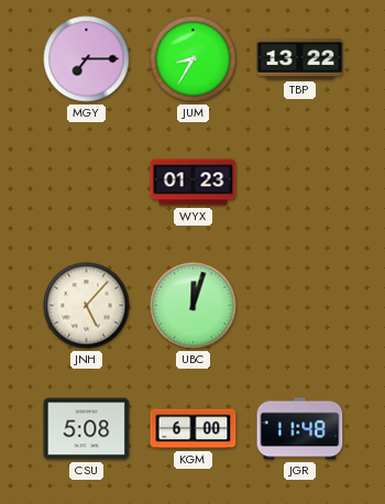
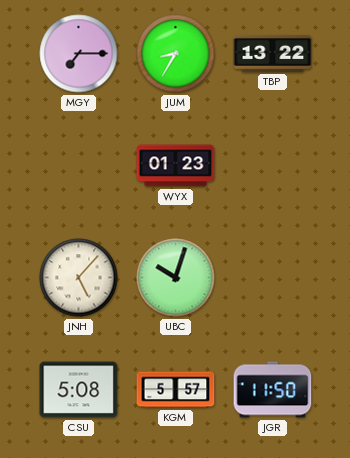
UBC: 12:03 -> 10:03
KGM: 6:00 -> 5:57
JGR: 11:48 -> 11:50
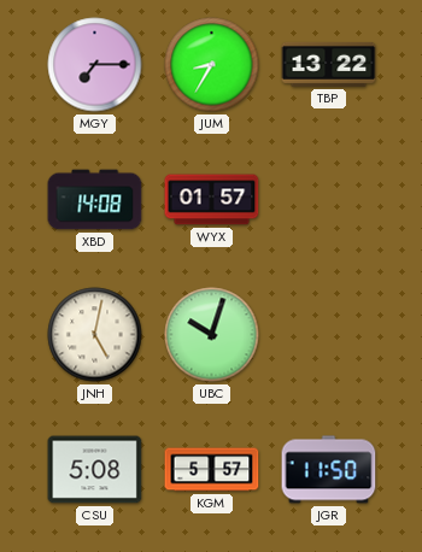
XBD: none -> 14:08
WYX: 01:23 -> 01:57
JNH: 5:07 -> 5:02
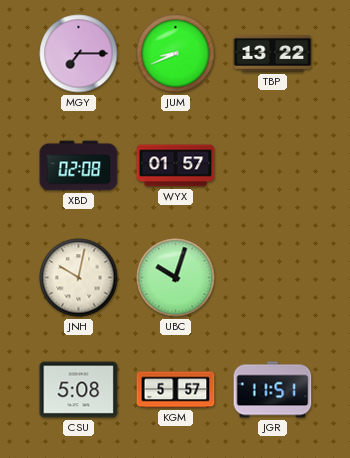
JUM: 8:35 -> 8:41
XBD: 14:08 -> 02:08
JNH: 5:02 -> 10:02
JGR: 11:50 -> 11:51
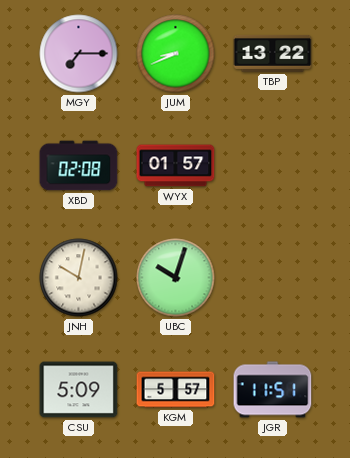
CSU: 5:08 -> 5:09
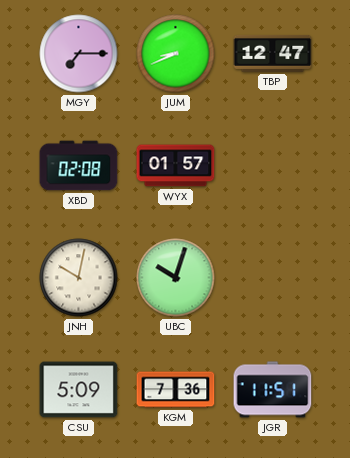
TBP: 13:22 -> 12:47
KGM: 5:57 -> 7:36
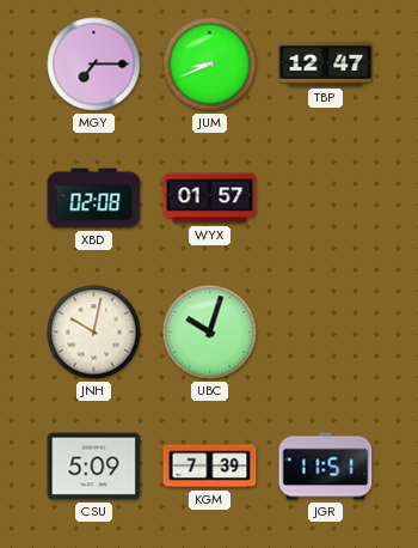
KGM: 7:36 -> 7:39
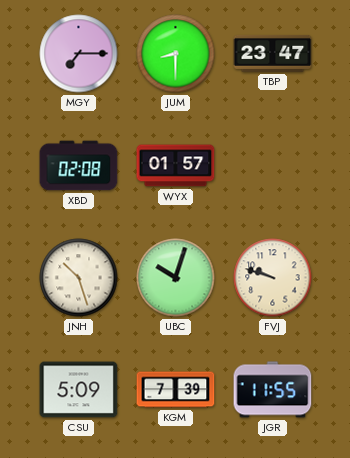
JUM: 8:41 -> 8:30
TBP: 12:47 -> 23:47
JNH: 10:02 -> 10:27
FVJ: none -> 9:48
JGR: 11:51 -> 11:55
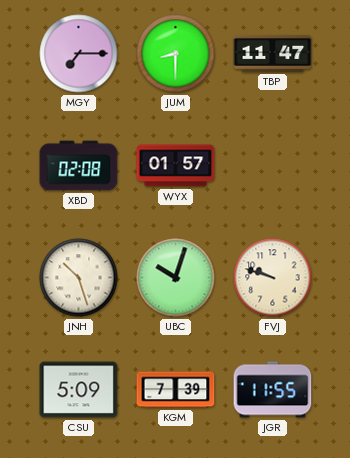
TBP: 23:47 -> 11:47
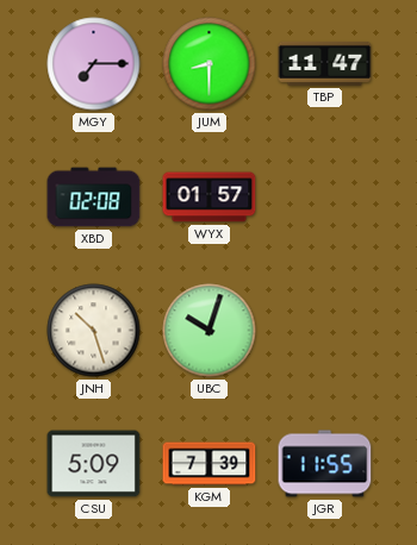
FVJ: 9:48 -> none
